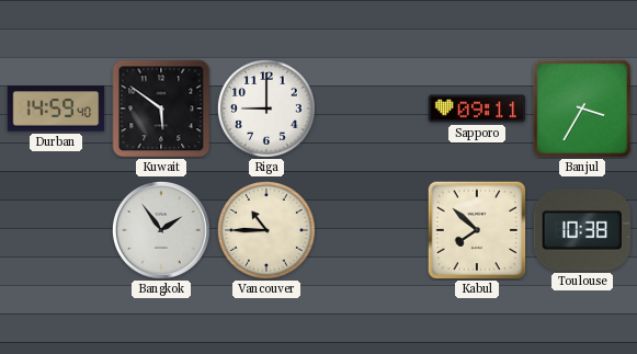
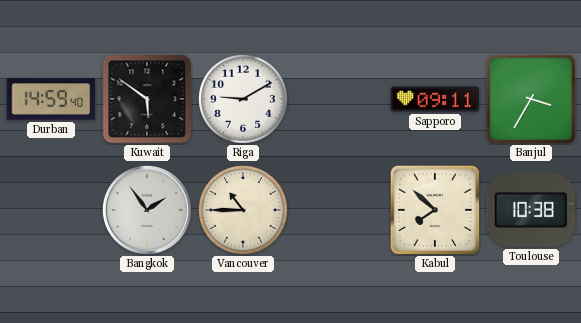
Riga: 9:00 -> 9:10
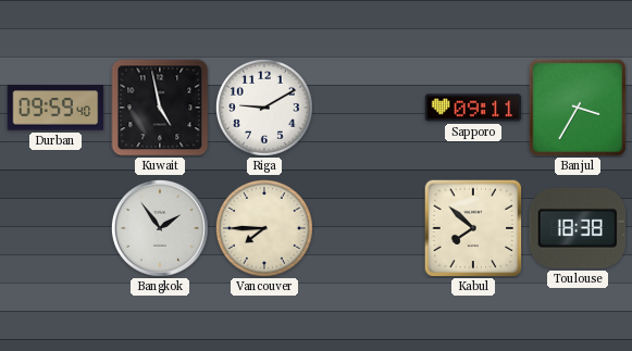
Durban: 14:59 -> 09:59
Kuwait: 5:51 -> 4:58
Vancouver: 10:45 -> 7:45
Toulouse: 10:38 -> 18:38
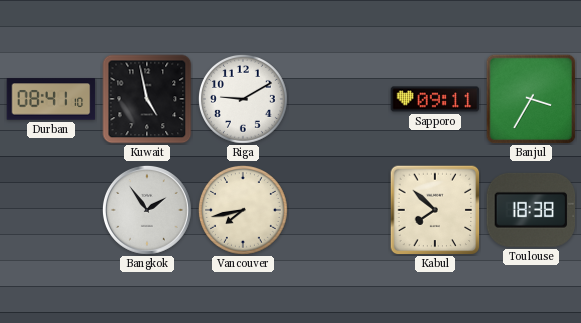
Durban: 09:59 -> 08:41
Vancouver: 7:45 -> 7:43
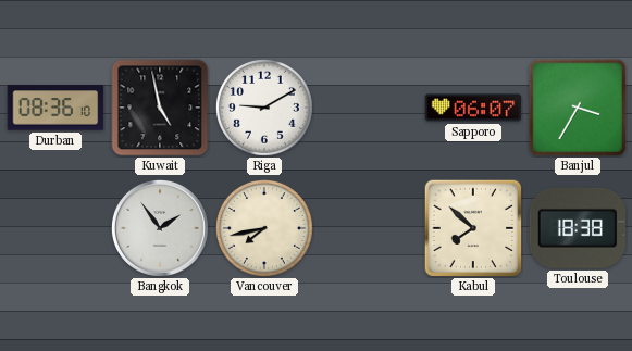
Durban: 08:41 -> 08:36
Sapporo: 09:11 -> 06:07
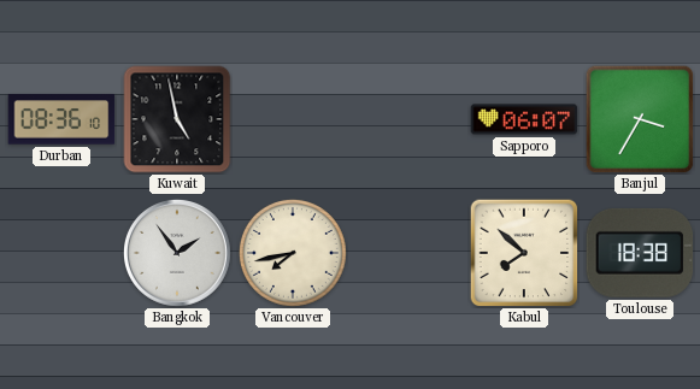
Riga: 9:10 -> none
